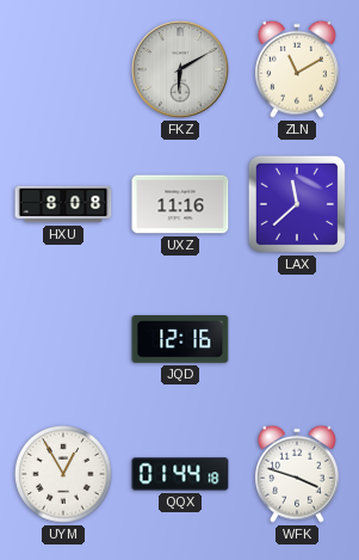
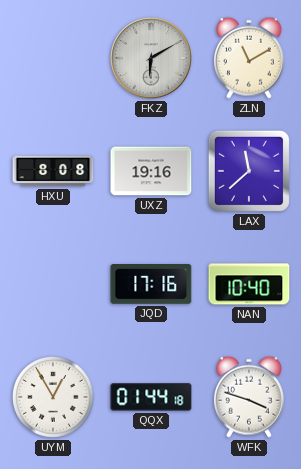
UXZ: 11:16 -> 19:16
JQD: 12:16 -> 17:16
NAN: none -> 10:40
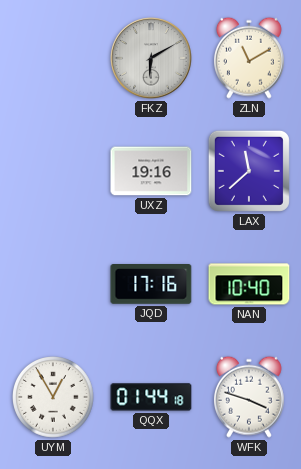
HXU: 8:08 -> none
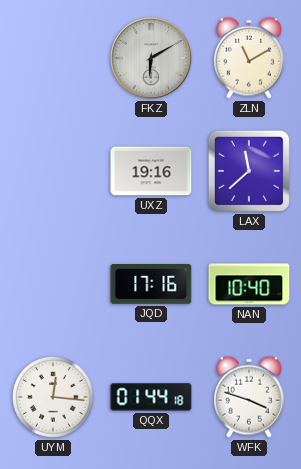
UYM: 12:55 -> 12:16
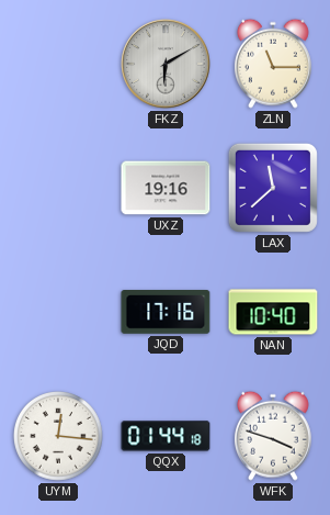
ZLN: 11:10 -> 11:15
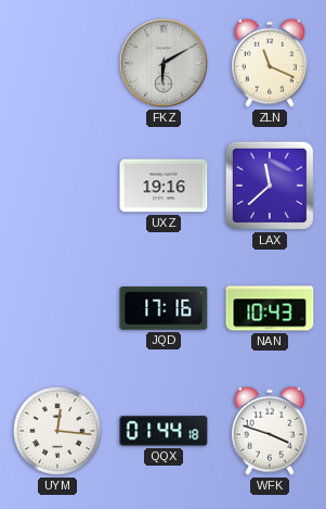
ZLN: 11:15 -> 11:19
NAN: 10:40 -> 10:43
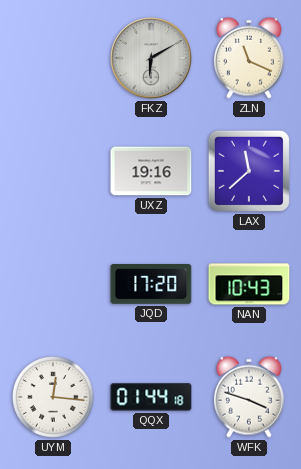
JQD: 17:16 -> 17:20
